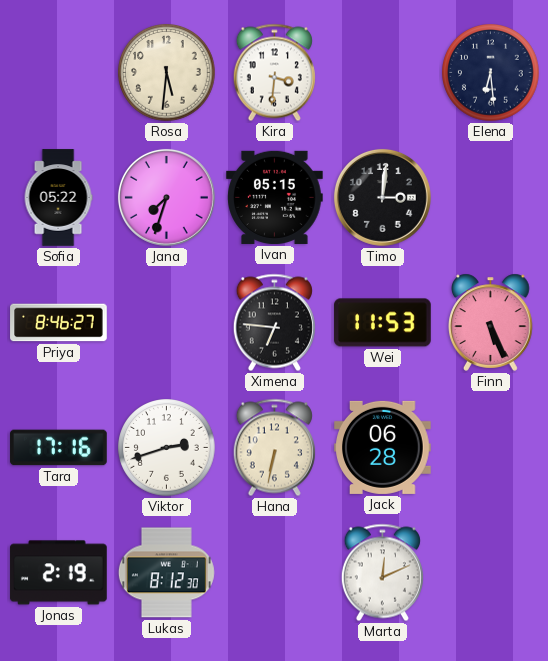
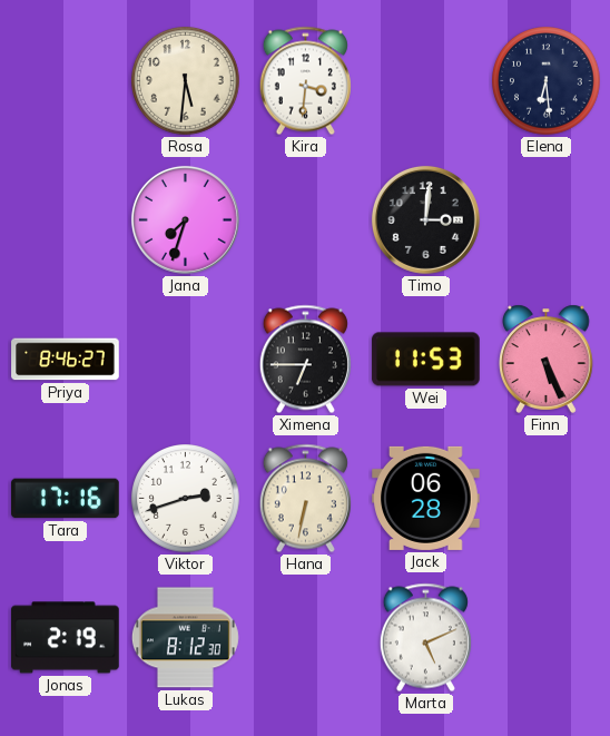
Sofia: 05:22 -> none
Ivan: 05:15 -> none
Ximena: 6:46 -> 6:45
Marta: 12:11 -> 5:11
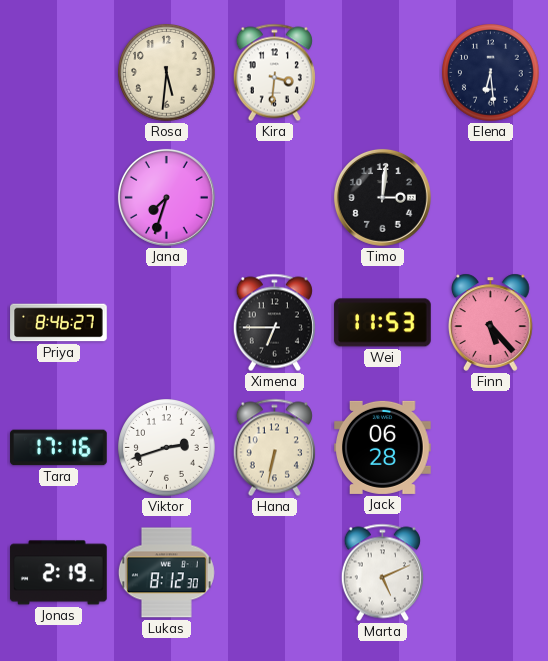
Finn: 5:26 -> 5:23
